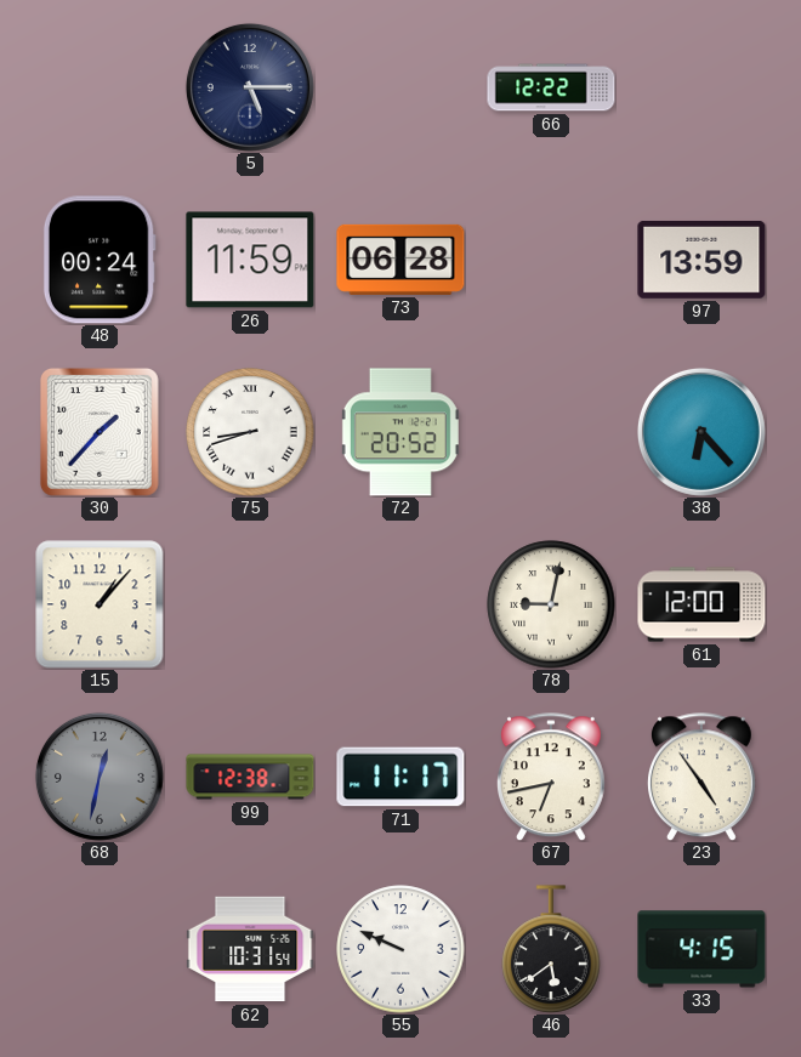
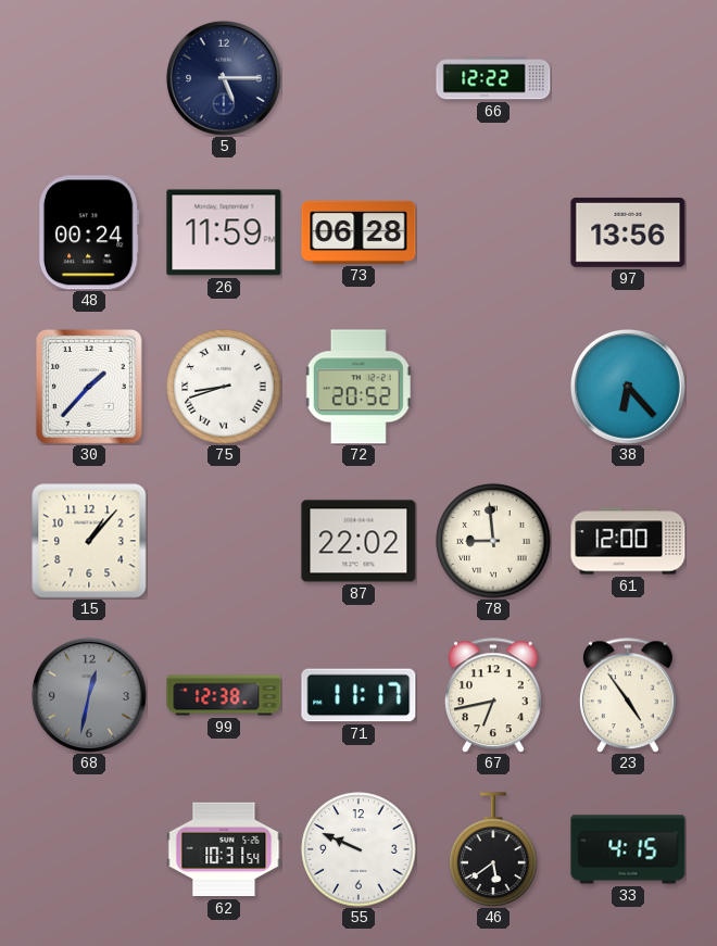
97: 13:59 -> 13:56
87: none -> 22:02
78: 9:02 -> 8:59
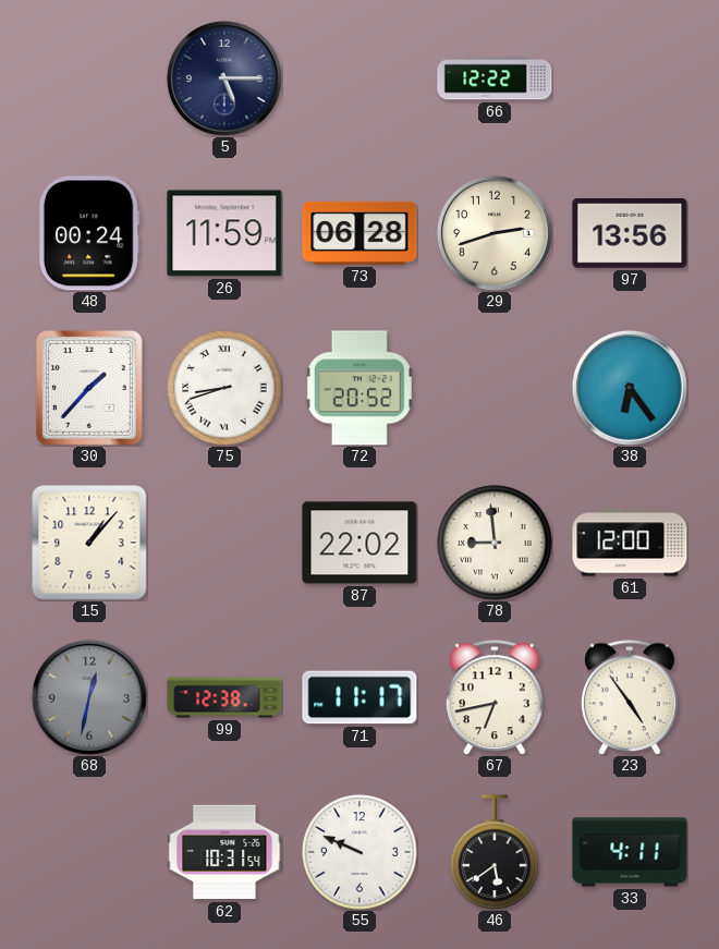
29: none -> 2:42
38: 6:23 -> 6:24
33: 4:15 -> 4:11
